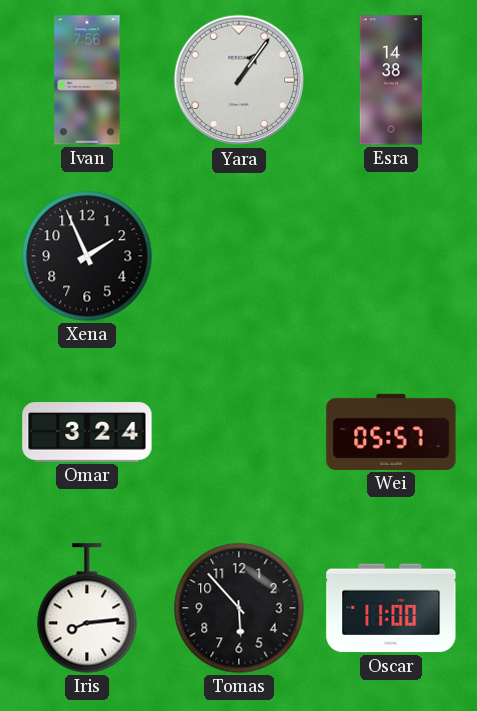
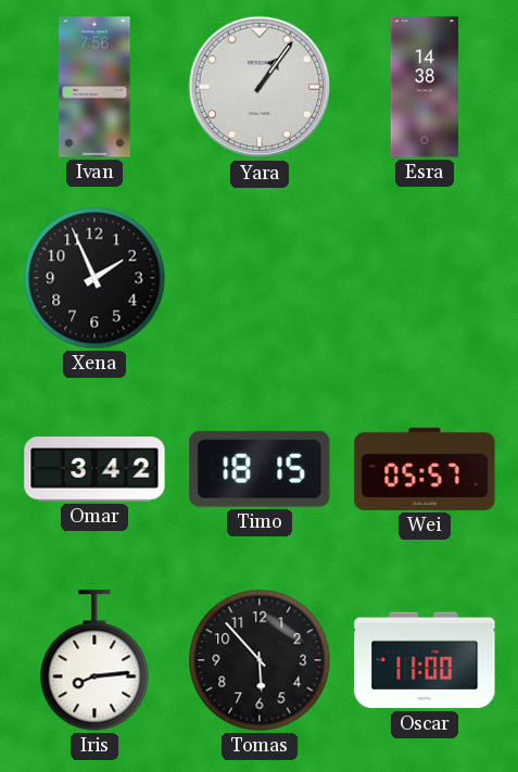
Omar: 3:24 -> 3:42
Timo: none -> 18:15
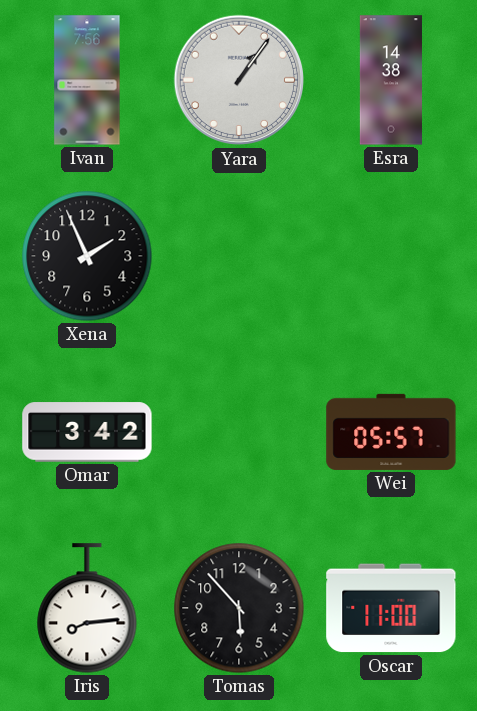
Timo: 18:15 -> none
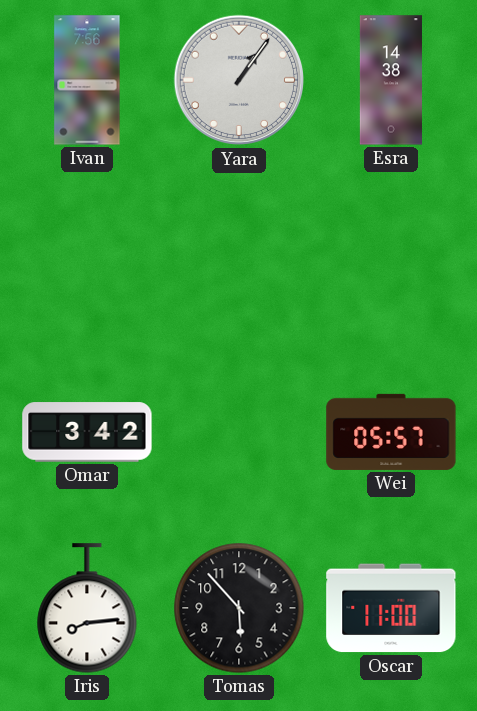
Xena: 1:56 -> none
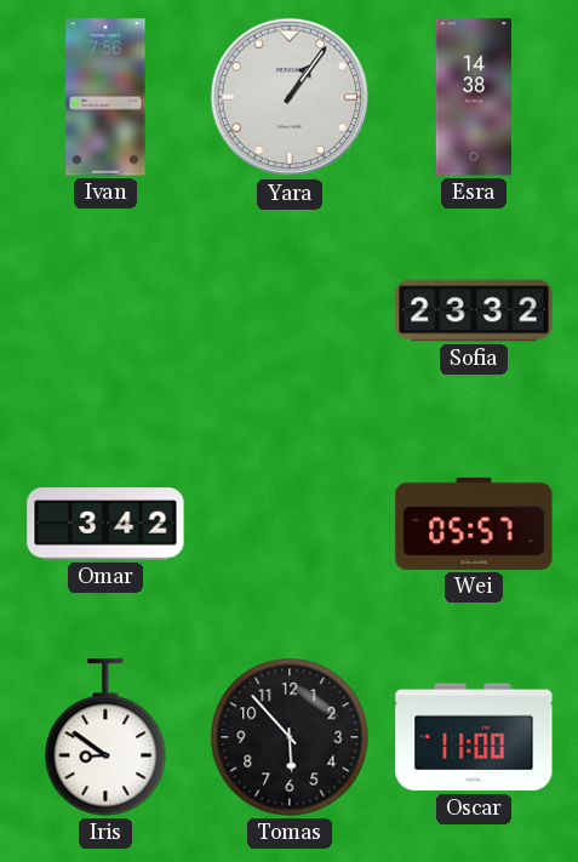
Sofia: none -> 23:32
Iris: 8:14 -> 8:51
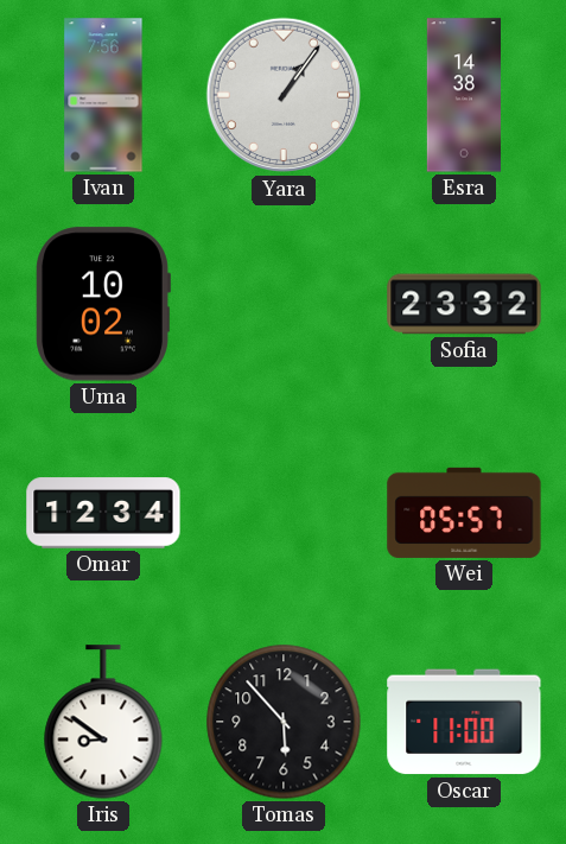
Uma: none -> 10:02
Omar: 3:42 -> 12:34
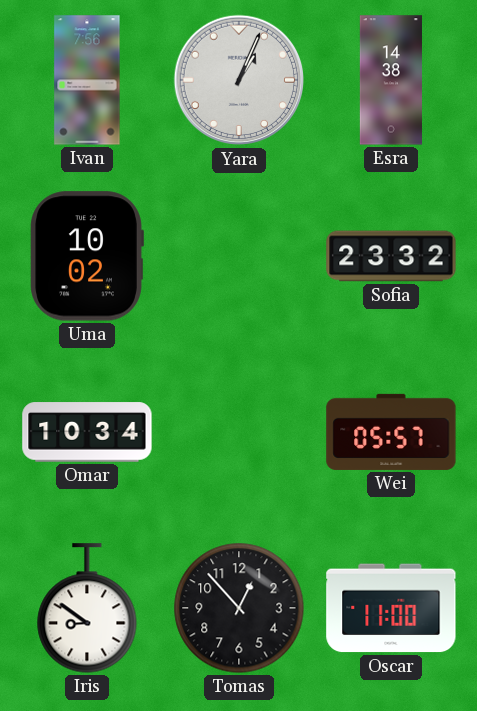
Yara: 1:06 -> 1:04
Omar: 12:34 -> 10:34
Tomas: 5:53 -> 12:53
